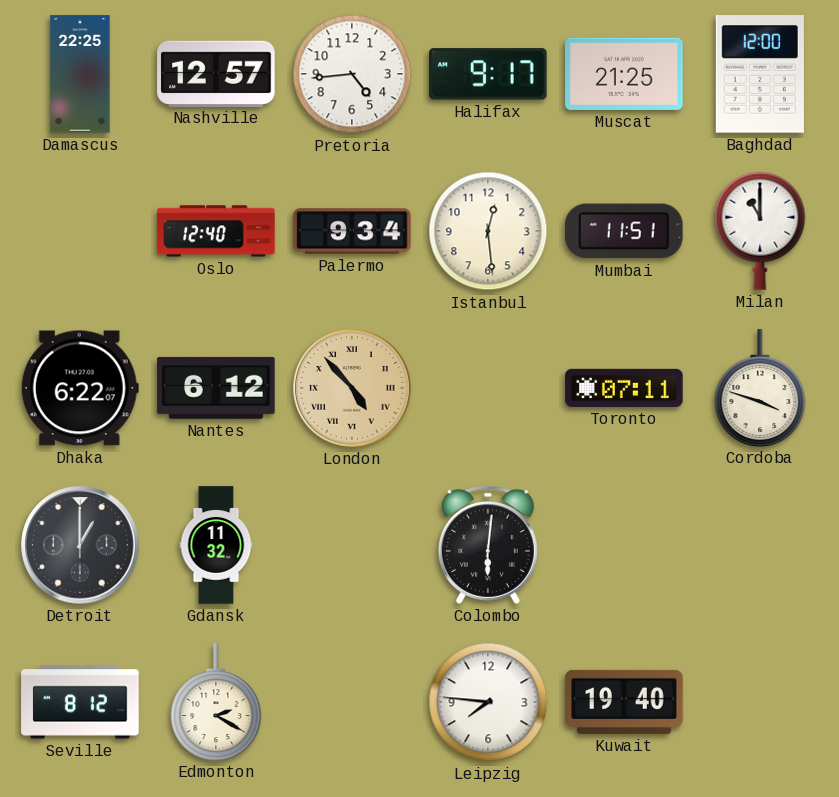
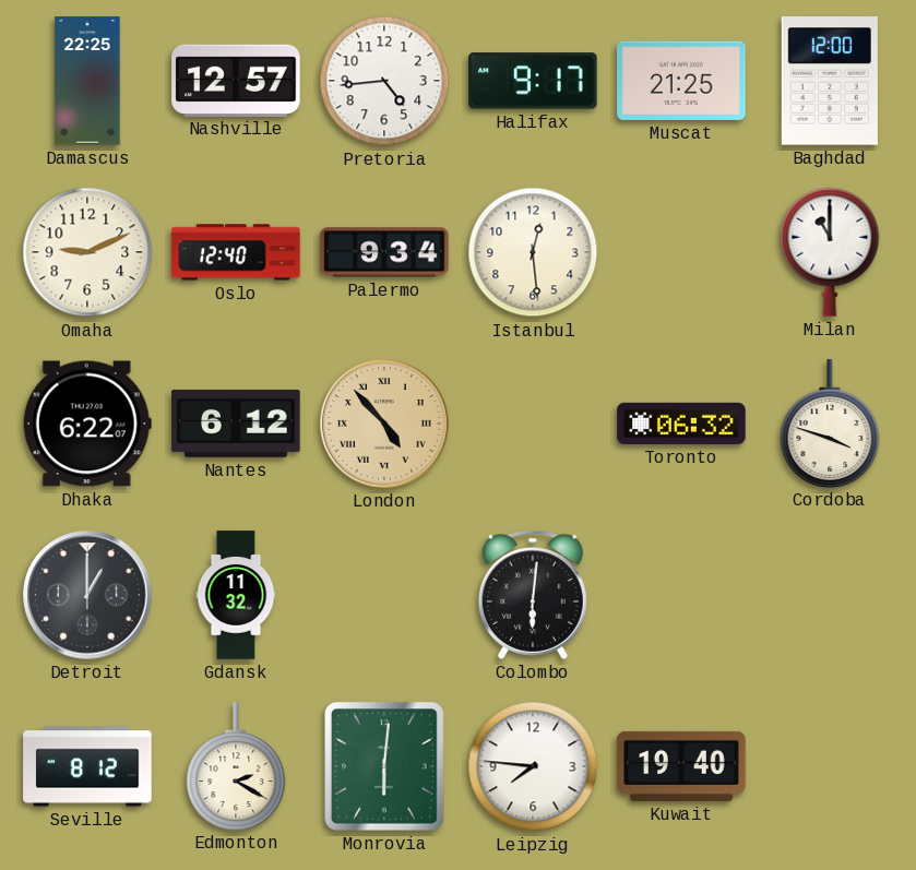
Omaha: none -> 9:11
Mumbai: 11:51 -> none
Toronto: 07:11 -> 06:32
Monrovia: none -> 6:01
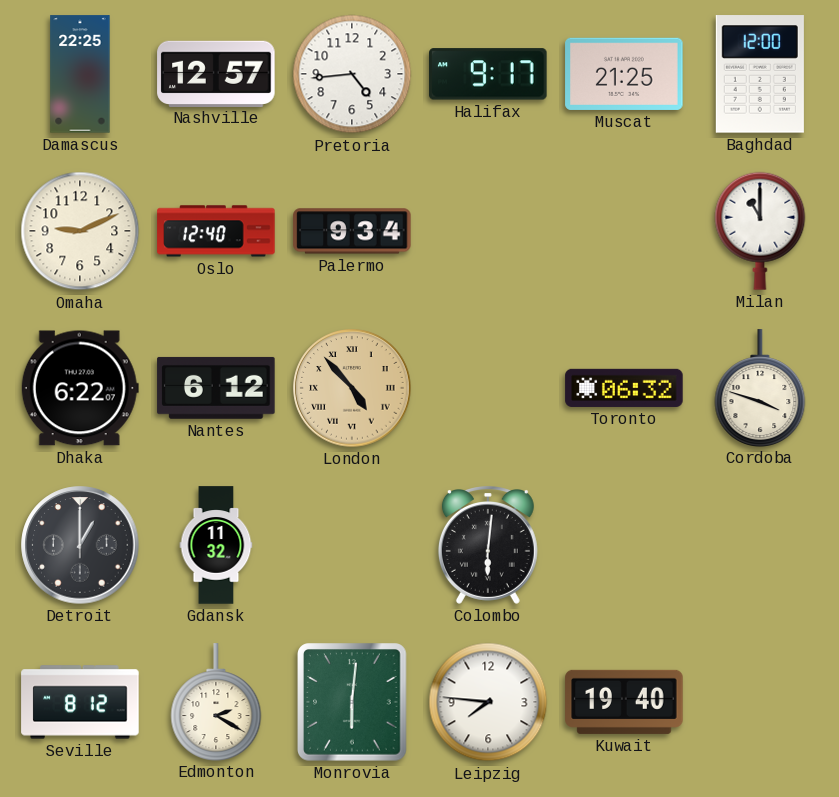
Istanbul: 12:29 -> none
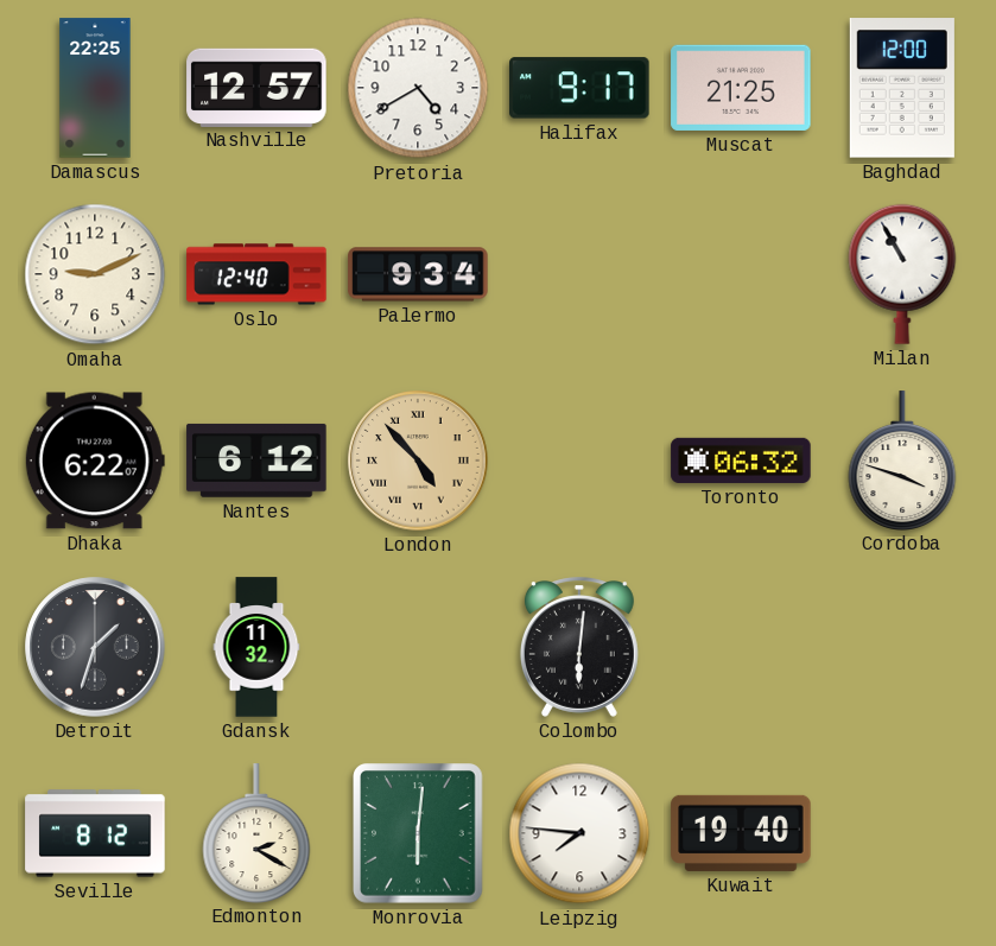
Pretoria: 4:44 -> 4:40
Milan: 11:00 -> 10:55
Detroit: 1:00 -> 1:33
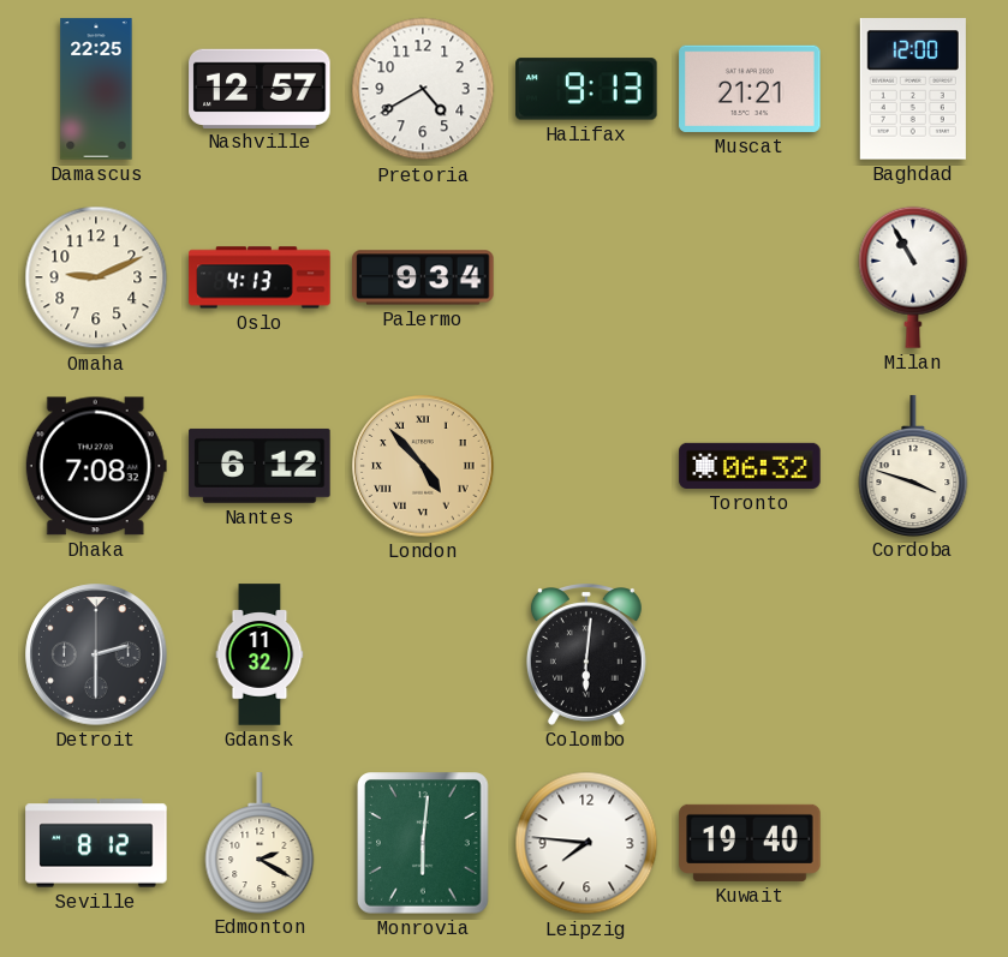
Halifax: 9:17 -> 9:13
Muscat: 21:25 -> 21:21
Oslo: 12:40 -> 4:13
Dhaka: 6:22 -> 7:08
Detroit: 1:33 -> 2:30
